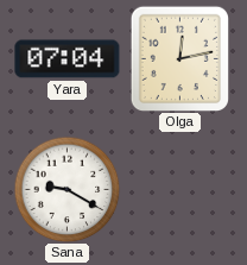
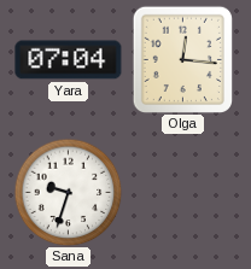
Olga: 12:13 -> 12:16
Sana: 9:20 -> 9:33
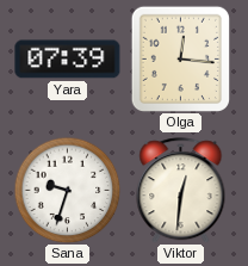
Yara: 07:04 -> 07:39
Viktor: none -> 12:31
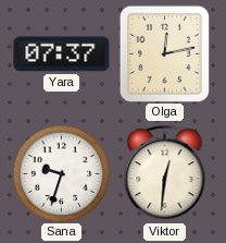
Yara: 07:39 -> 07:37
Olga: 12:16 -> 12:13
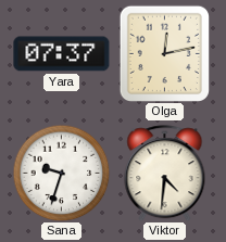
Viktor: 12:31 -> 4:31
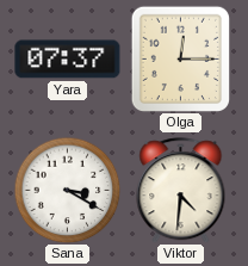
Olga: 12:13 -> 12:15
Sana: 9:33 -> 3:20
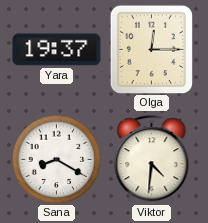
Yara: 07:37 -> 19:37
Sana: 3:20 -> 8:20
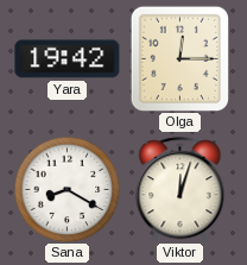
Yara: 19:37 -> 19:42
Viktor: 4:31 -> 12:03
